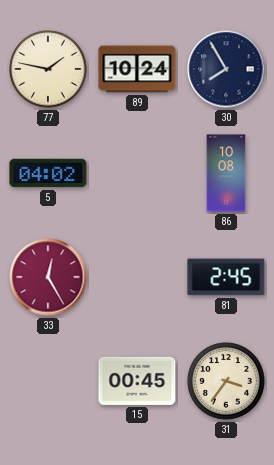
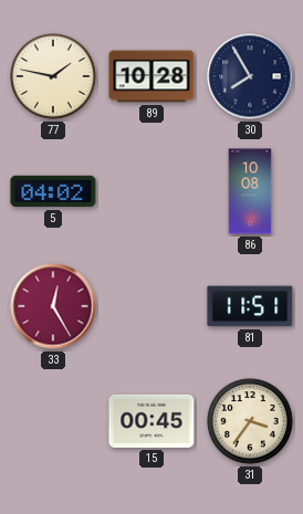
89: 10:24 -> 10:28
81: 2:45 -> 11:51
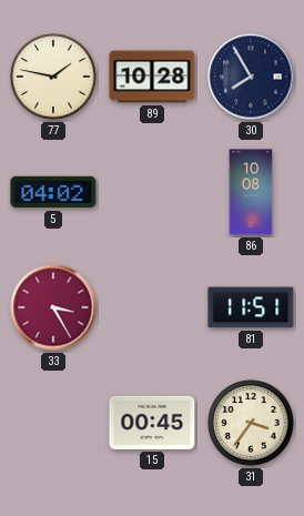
33: 12:25 -> 3:25
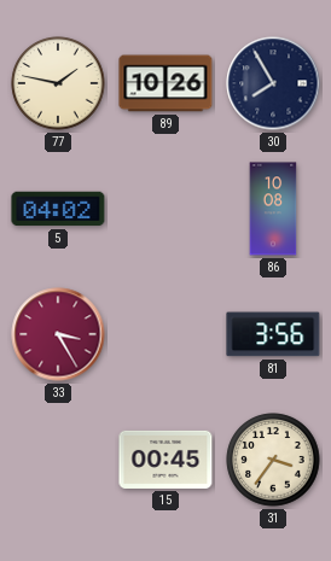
89: 10:28 -> 10:26
81: 11:51 -> 3:56
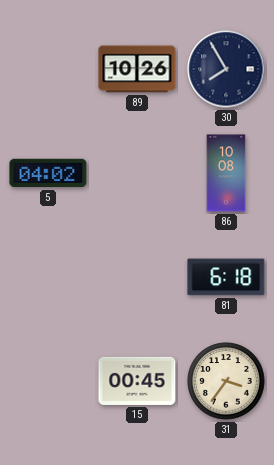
77: 1:47 -> none
33: 3:25 -> none
81: 3:56 -> 6:18
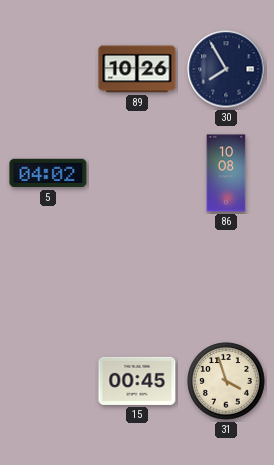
81: 6:18 -> none
31: 3:36 -> 3:57
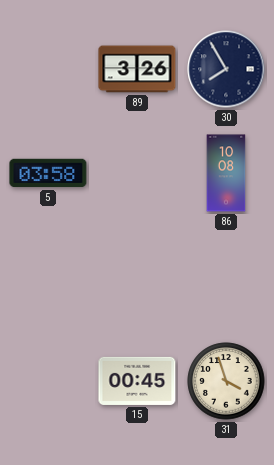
89: 10:26 -> 3:26
5: 04:02 -> 03:58
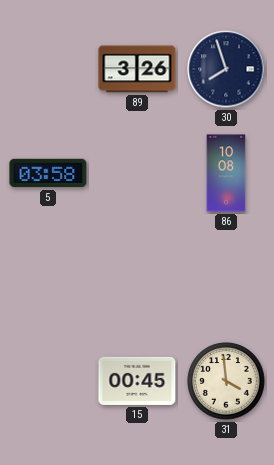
30: 7:55 -> 7:57
31: 3:57 -> 3:59
